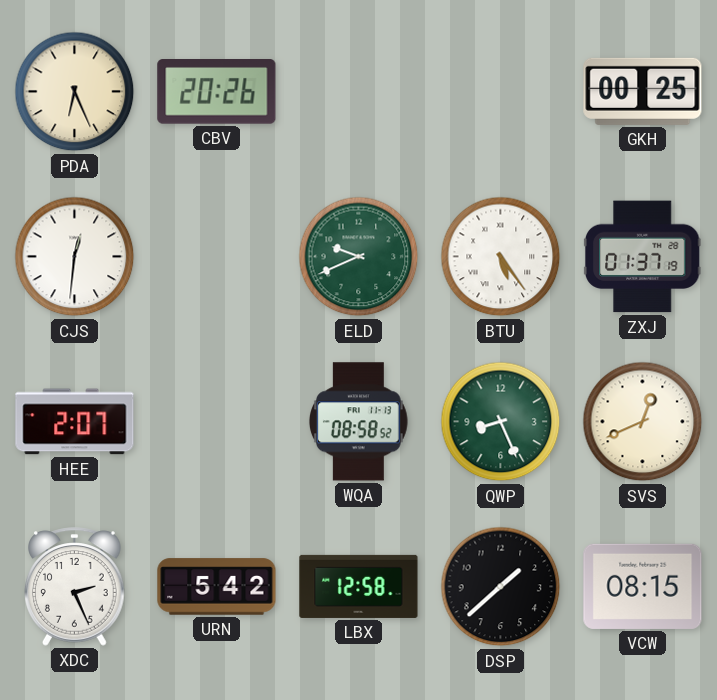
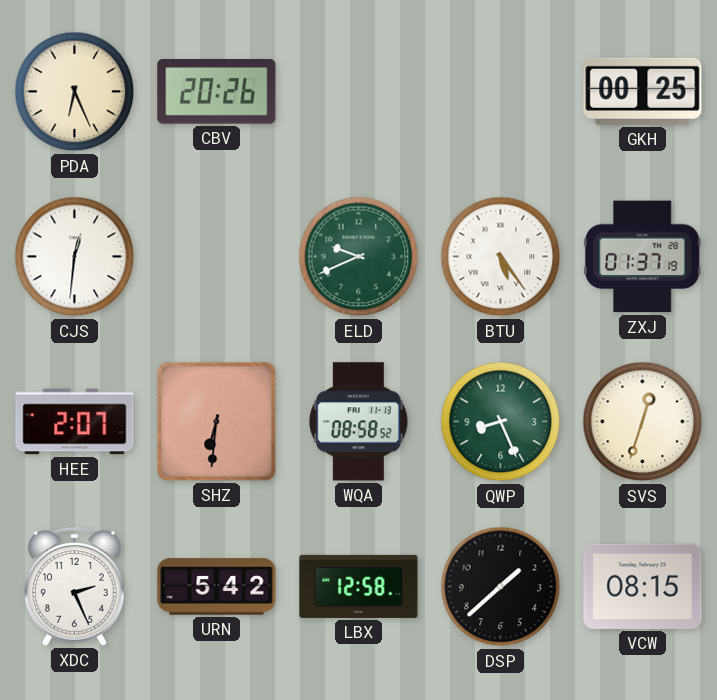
SHZ: none -> 6:31
SVS: 12:41 -> 12:33
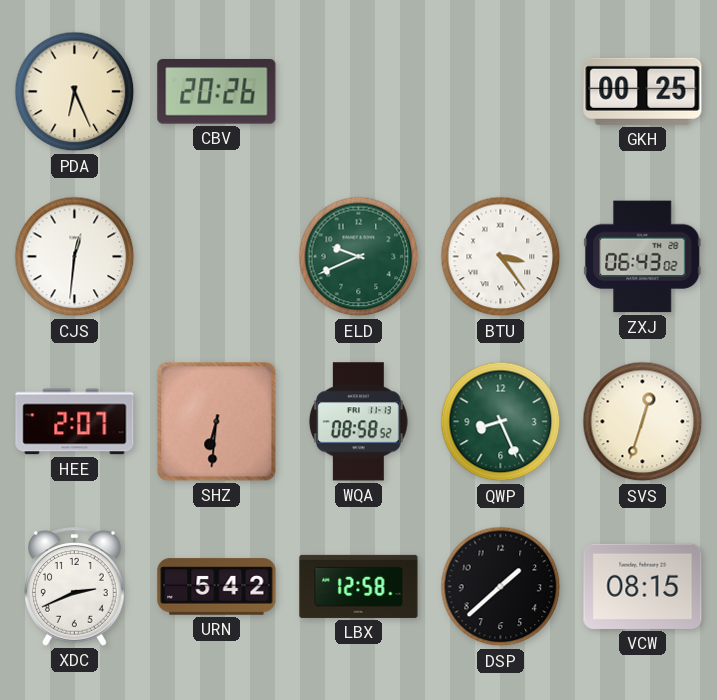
BTU: 5:24 -> 3:24
ZXJ: 01:37 -> 06:43
XDC: 2:26 -> 2:41
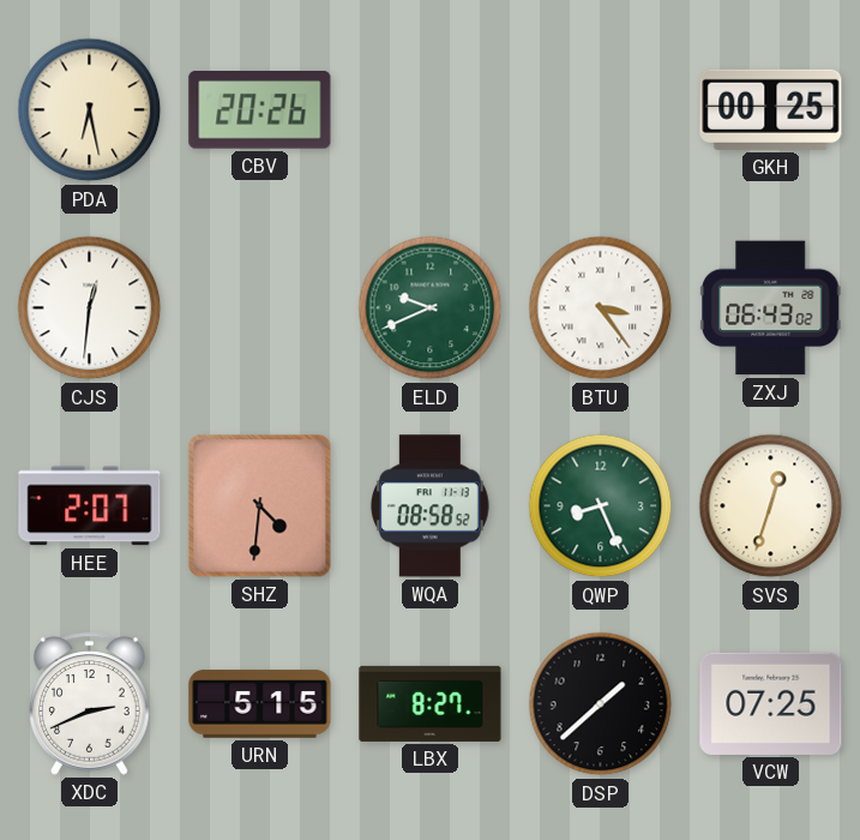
PDA: 6:26 -> 6:28
SHZ: 6:31 -> 4:31
URN: 5:42 -> 5:15
LBX: 12:58 -> 8:27
VCW: 08:15 -> 07:25
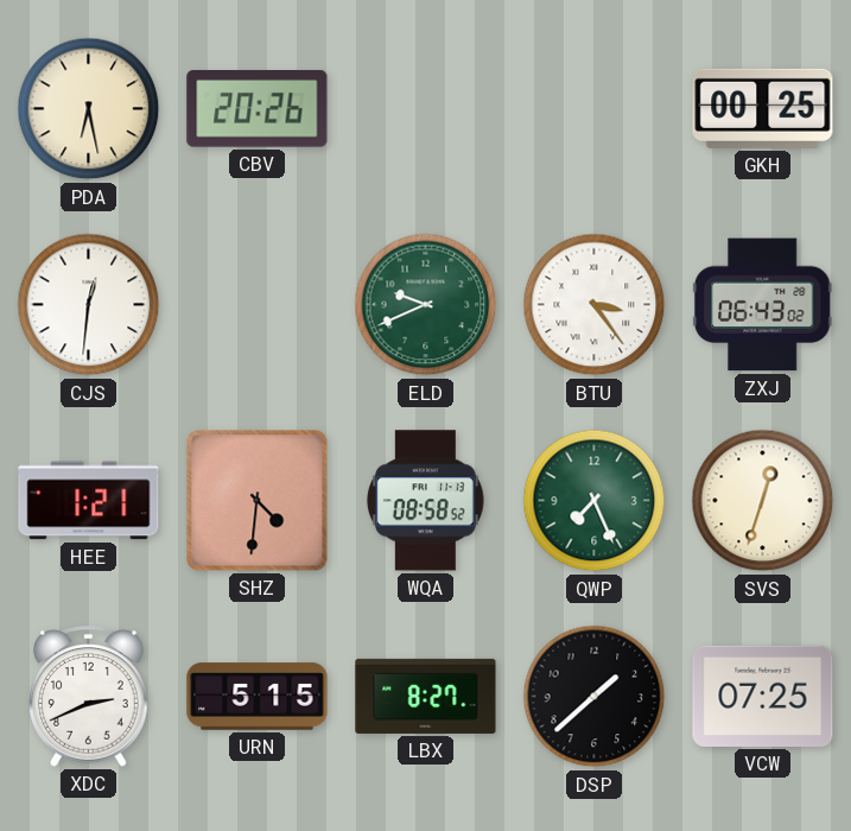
HEE: 2:07 -> 1:21
QWP: 8:26 -> 7:26
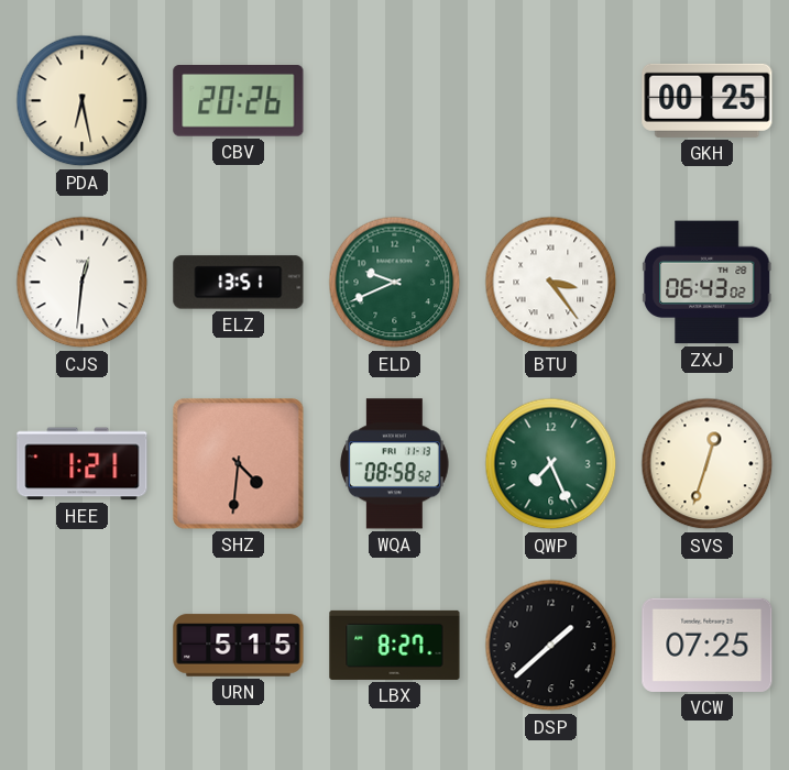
ELZ: none -> 13:51
XDC: 2:41 -> none
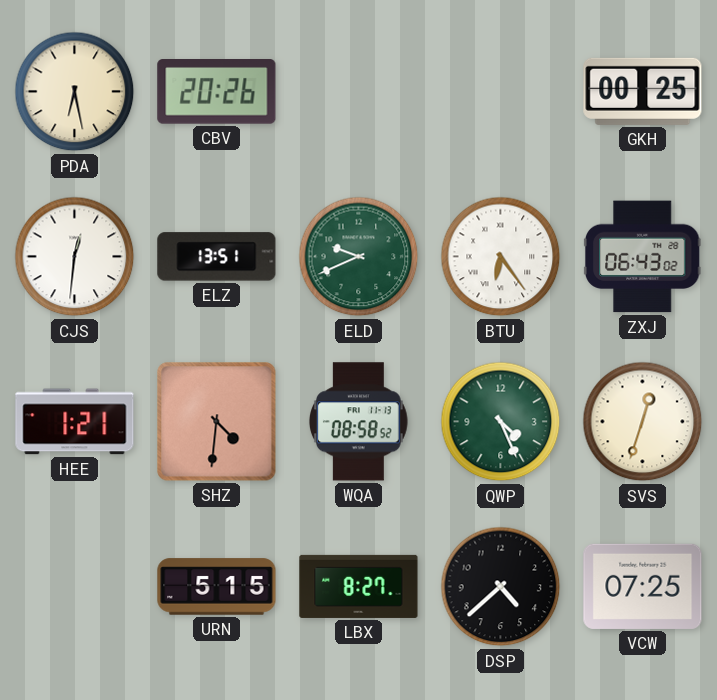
BTU: 3:24 -> 6:24
QWP: 7:26 -> 4:26
DSP: 1:38 -> 4:38
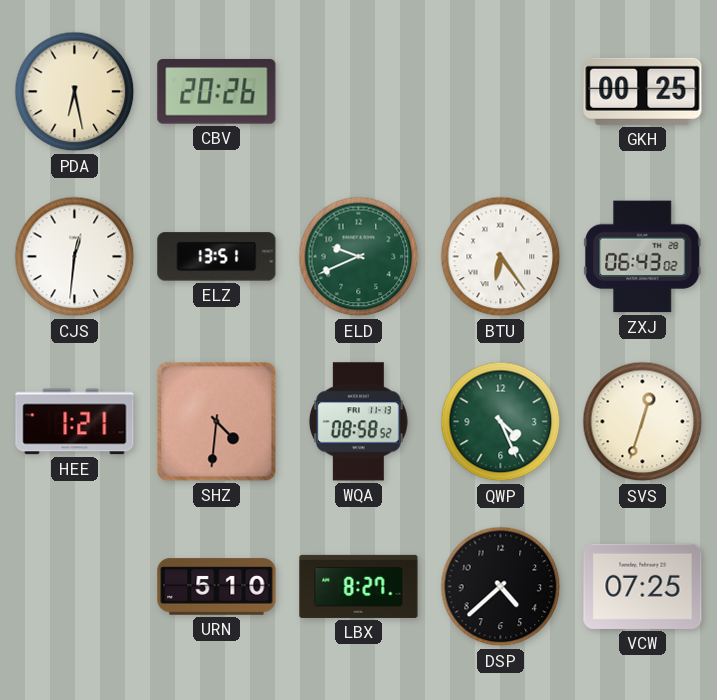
URN: 5:15 -> 5:10
